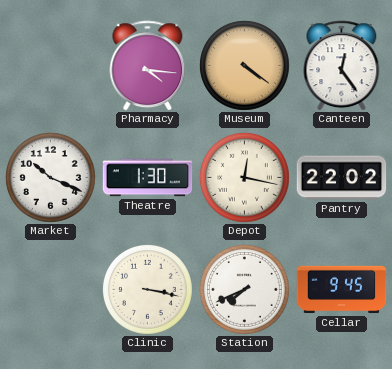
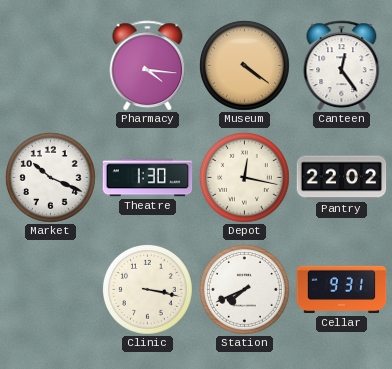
Cellar: 9:45 -> 9:31
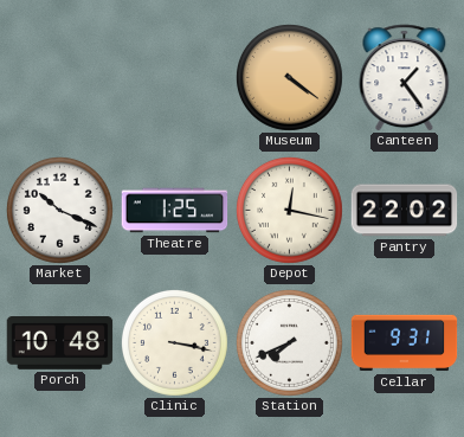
Pharmacy: 4:16 -> none
Canteen: 12:24 -> 1:24
Theatre: 1:30 -> 1:25
Porch: none -> 10:48
